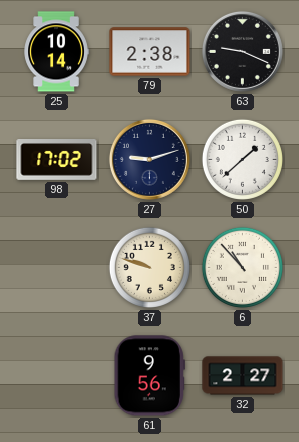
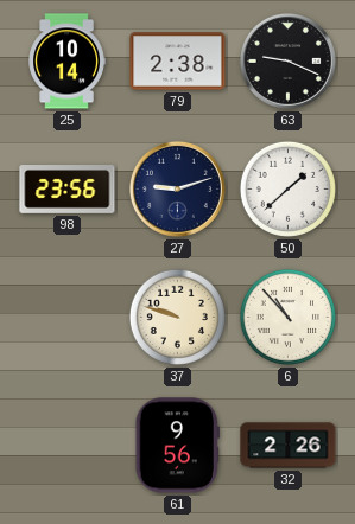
98: 17:02 -> 23:56
32: 2:27 -> 2:26
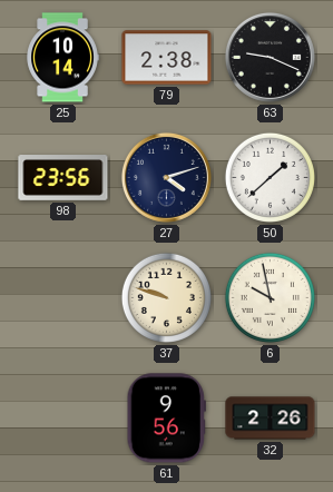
27: 9:12 -> 4:12
6: 10:53 -> 9:58
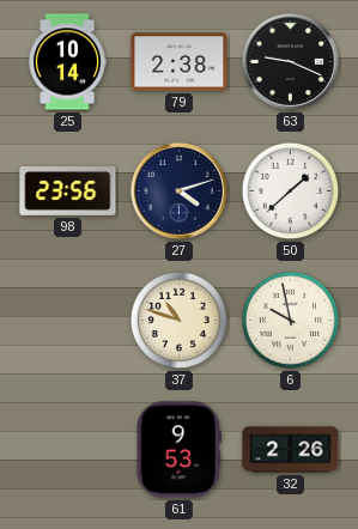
37: 9:48 -> 10:48
61: 9:56 -> 9:53
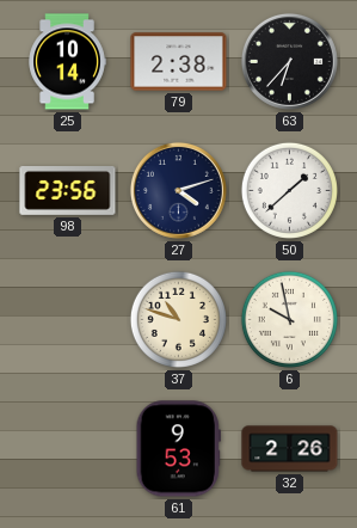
63: 9:19 -> 6:37
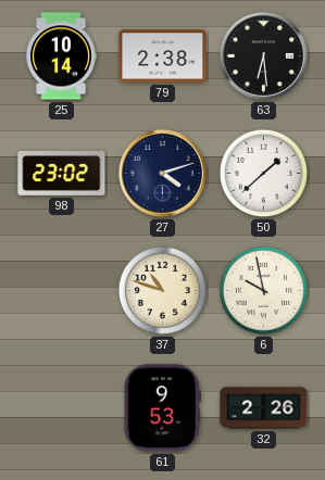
63: 6:37 -> 6:29
98: 23:56 -> 23:02
